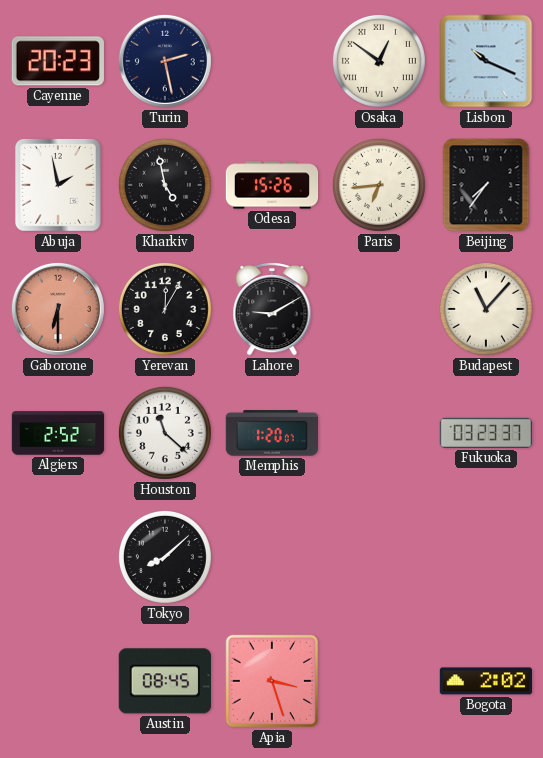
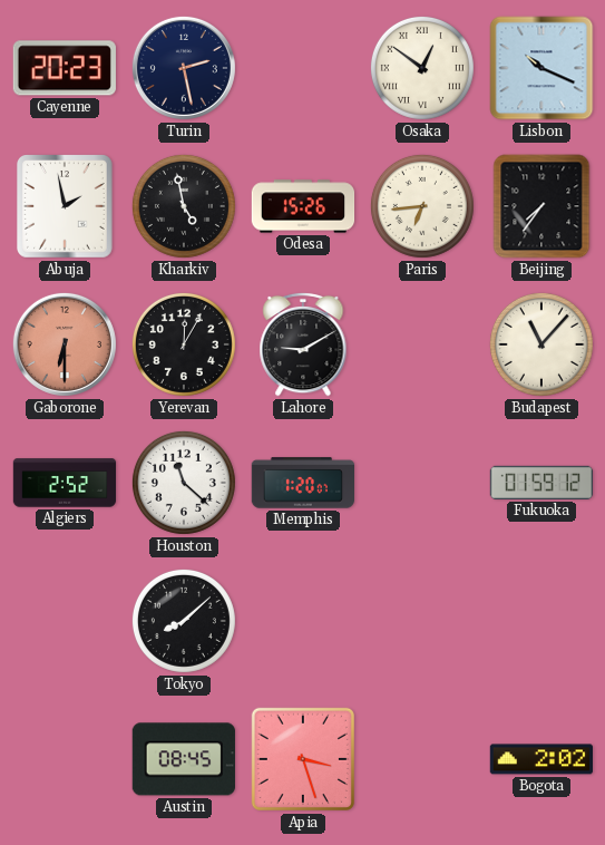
Fukuoka: 03:23 -> 01:59
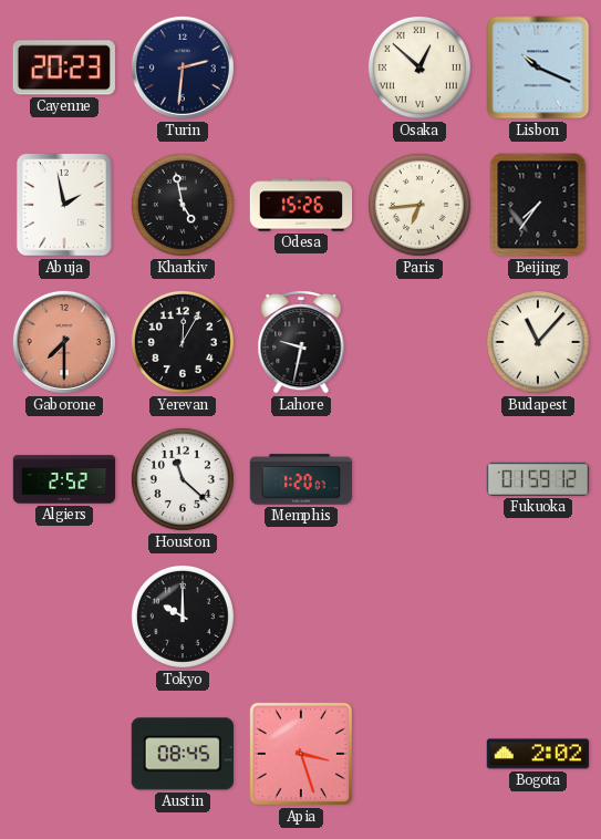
Turin: 2:28 -> 2:31
Osaka: 12:51 -> 12:52
Gaborone: 6:30 -> 7:30
Lahore: 9:10 -> 9:32
Tokyo: 8:08 -> 10:00
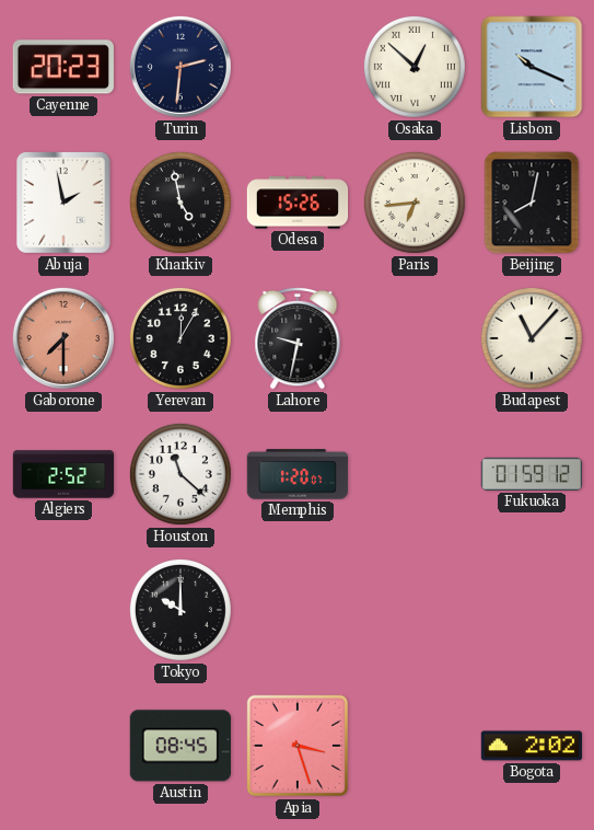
Beijing: 7:36 -> 8:02
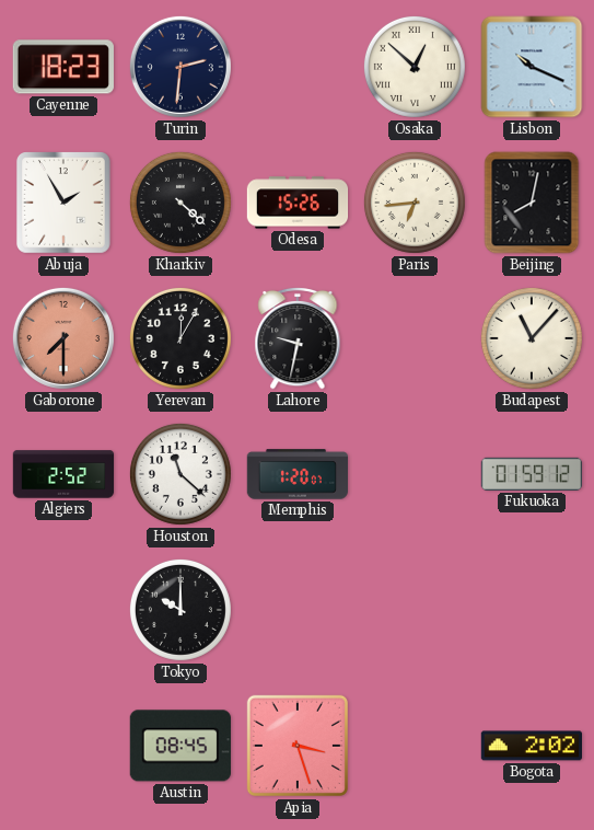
Cayenne: 20:23 -> 18:23
Abuja: 1:58 -> 1:55
Kharkiv: 4:58 -> 4:22
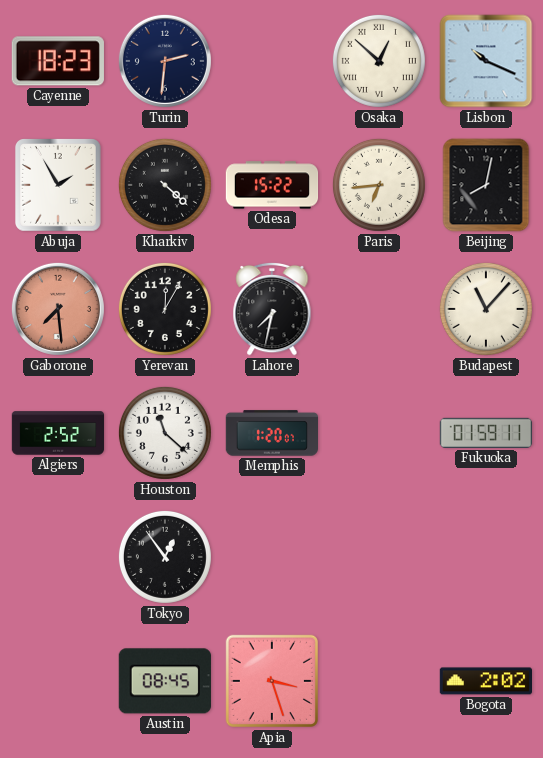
Odesa: 15:26 -> 15:22
Gaborone: 7:30 -> 7:29
Lahore: 9:32 -> 7:32
Fukuoka: 01:59:12 -> 01:59:11
Tokyo: 10:00 -> 12:54
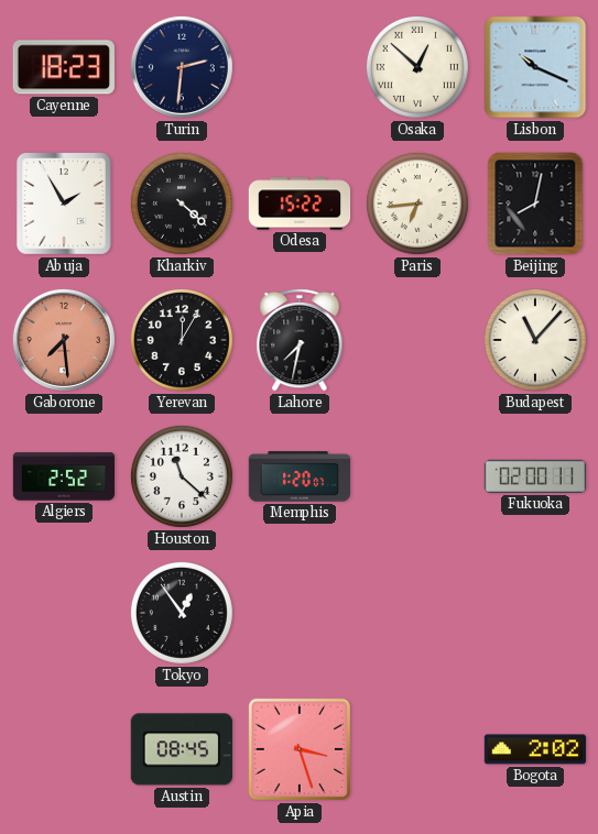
Fukuoka: 01:59 -> 02:00
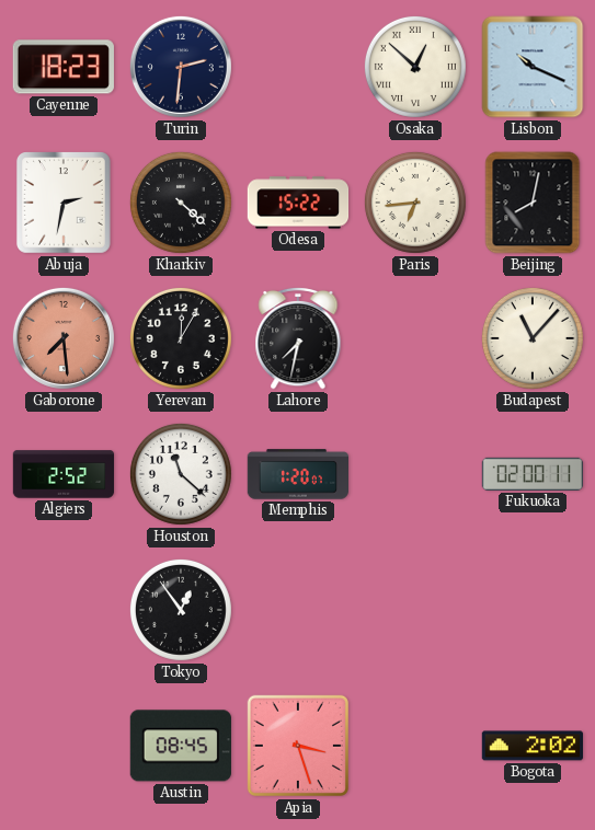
Abuja: 1:55 -> 2:32
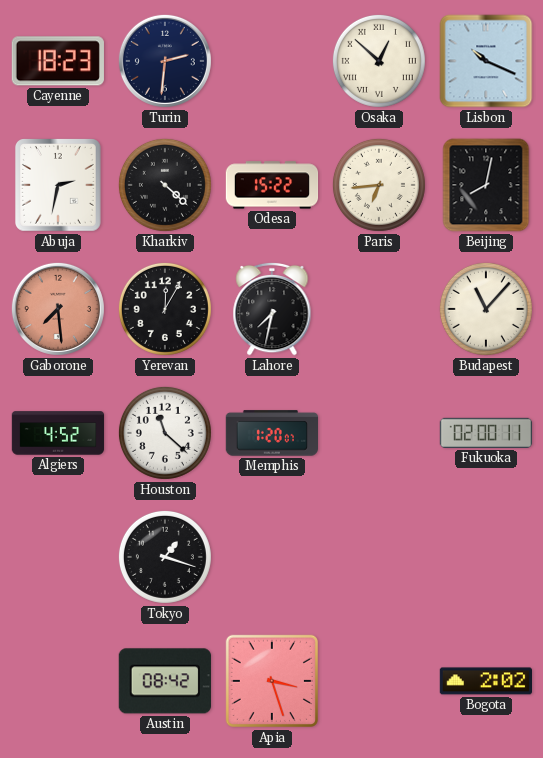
Algiers: 2:52 -> 4:52
Tokyo: 12:54 -> 1:18
Austin: 08:45 -> 08:42
